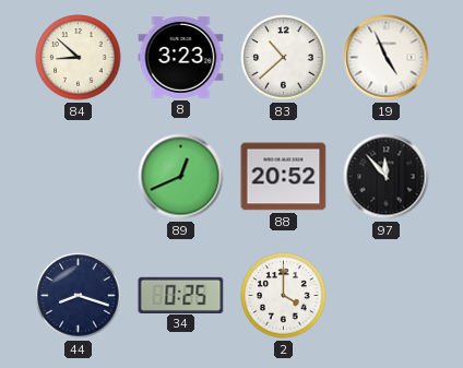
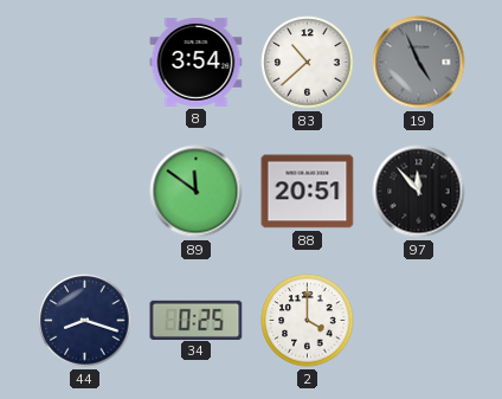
84: 8:52 -> none
8: 3:23 -> 3:54
19 dial: white -> grey
89: 12:41 -> 11:51
88: 20:52 -> 20:51
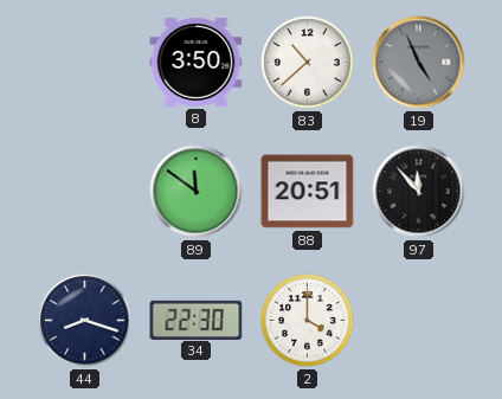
8: 3:54 -> 3:50
34: 0:25 -> 22:30
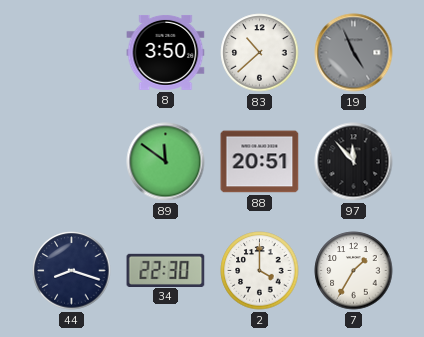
7: none -> 1:35
